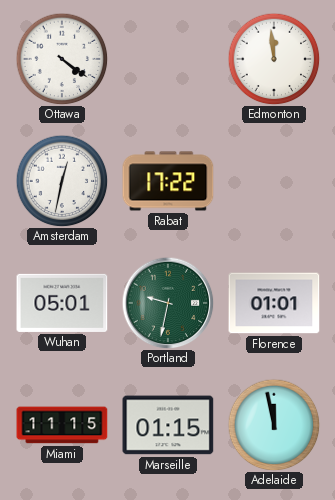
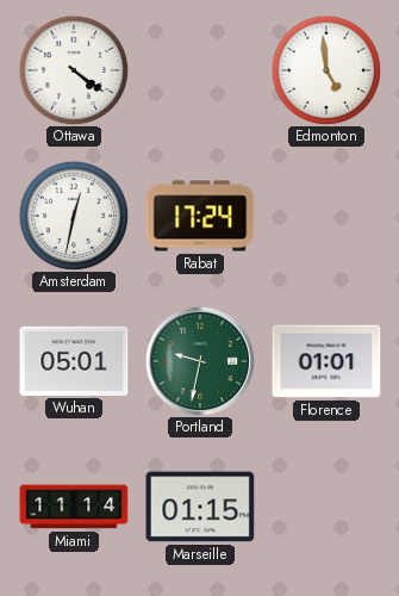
Edmonton: 11:59 -> 4:59
Rabat: 17:22 -> 17:24
Miami: 11:15 -> 11:14
Adelaide: 11:58 -> none
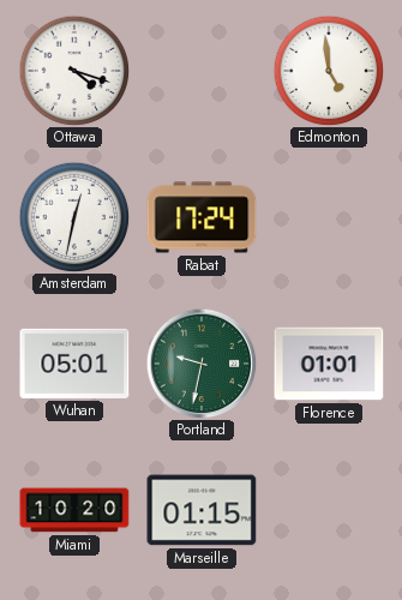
Ottawa: 4:21 -> 4:18
Miami: 11:14 -> 10:20
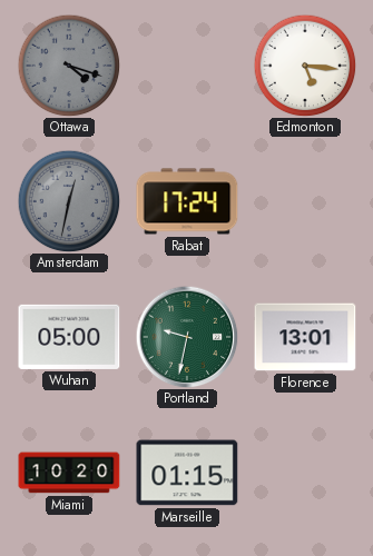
Ottawa dial: white -> grey
Edmonton: 4:59 -> 5:16
Amsterdam dial: white -> grey
Wuhan: 05:01 -> 05:00
Florence: 01:01 -> 13:01
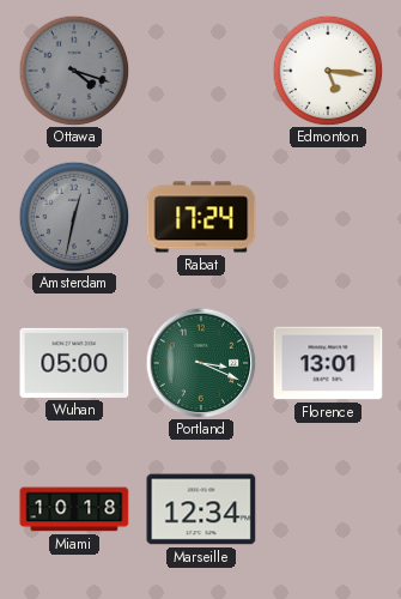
Portland: 9:32 -> 3:19
Miami: 10:20 -> 10:18
Marseille: 01:15 -> 12:34
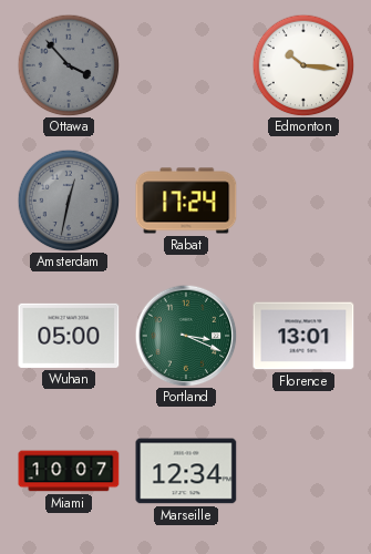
Ottawa: 4:18 -> 3:53
Edmonton: 5:16 -> 10:16
Miami: 10:18 -> 10:07
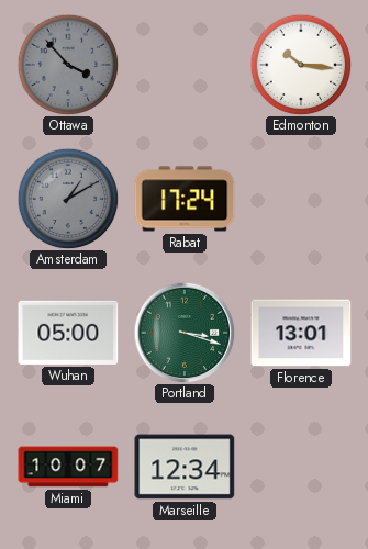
Amsterdam: 12:32 -> 1:10
Portland: 3:19 -> 3:18
